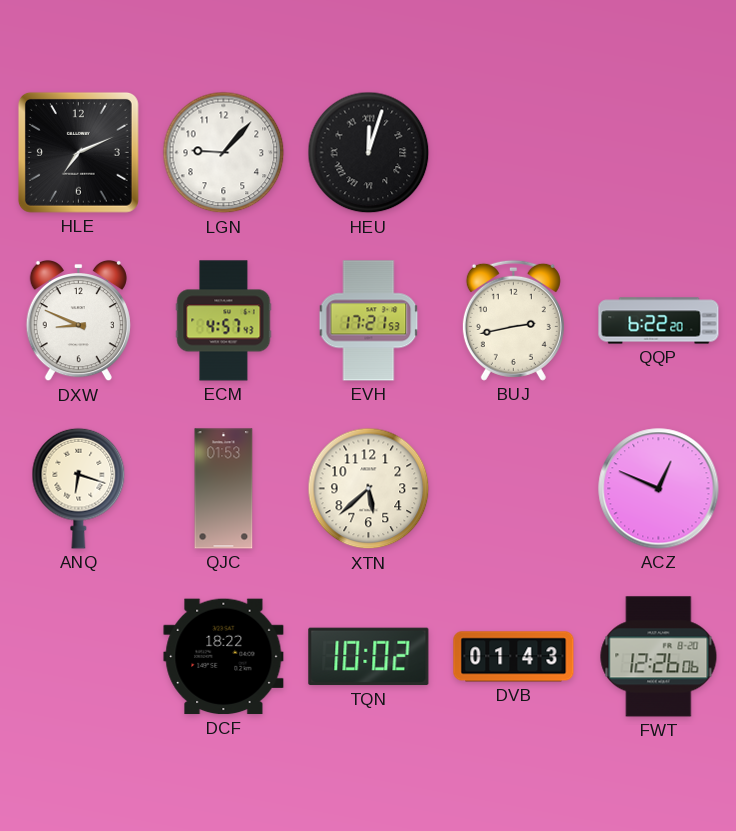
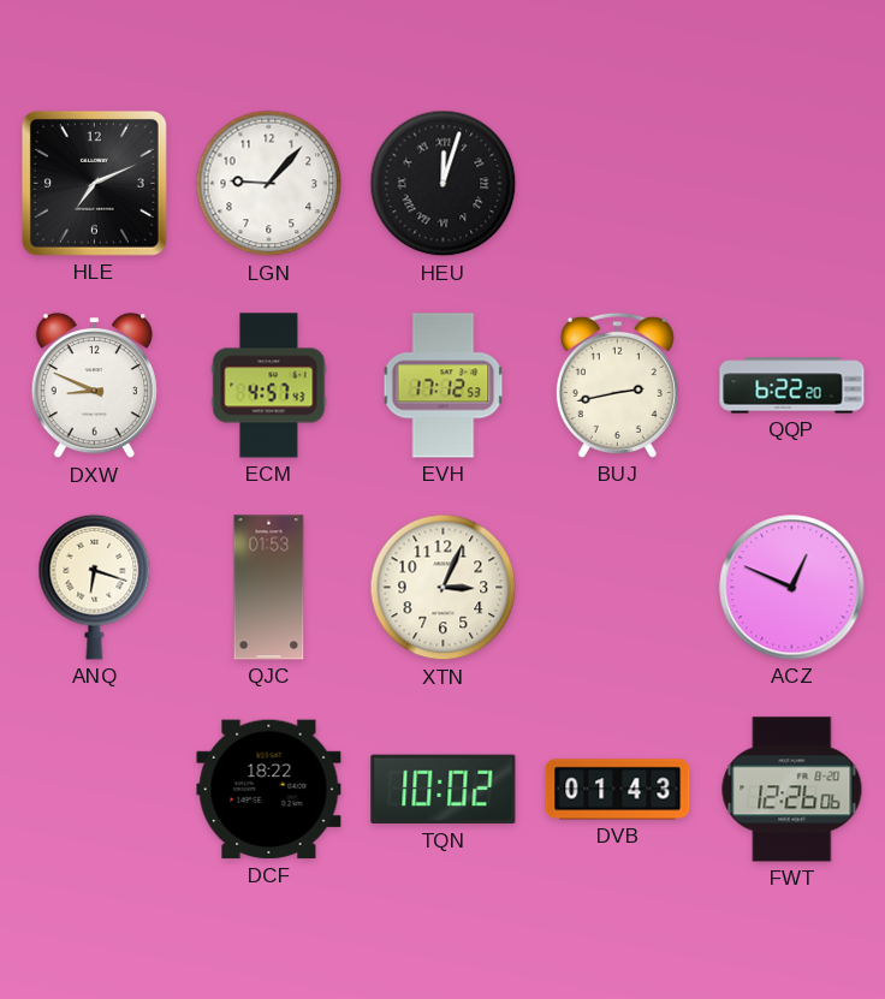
EVH: 17:21 -> 17:12
XTN: 5:38 -> 3:04
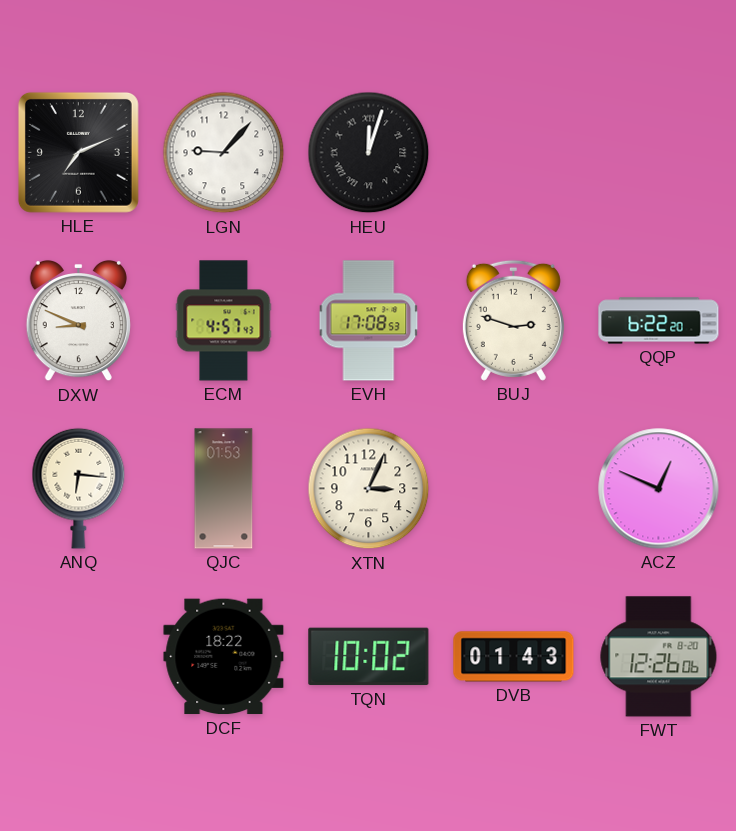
EVH: 17:12 -> 17:08
BUJ: 2:43 -> 2:48
ANQ: 6:18 -> 6:16
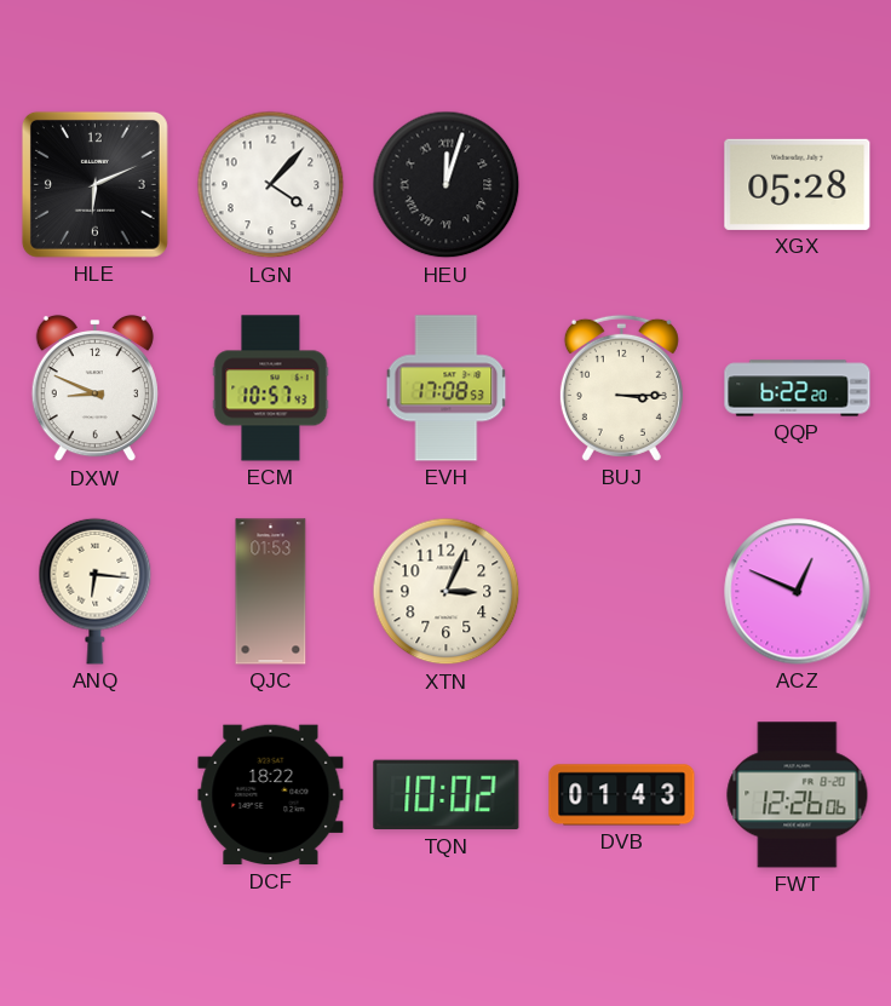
HLE: 7:11 -> 6:11
LGN: 9:07 -> 4:07
XGX: none -> 05:28
ECM: 4:57 -> 10:57
BUJ: 2:48 -> 3:15
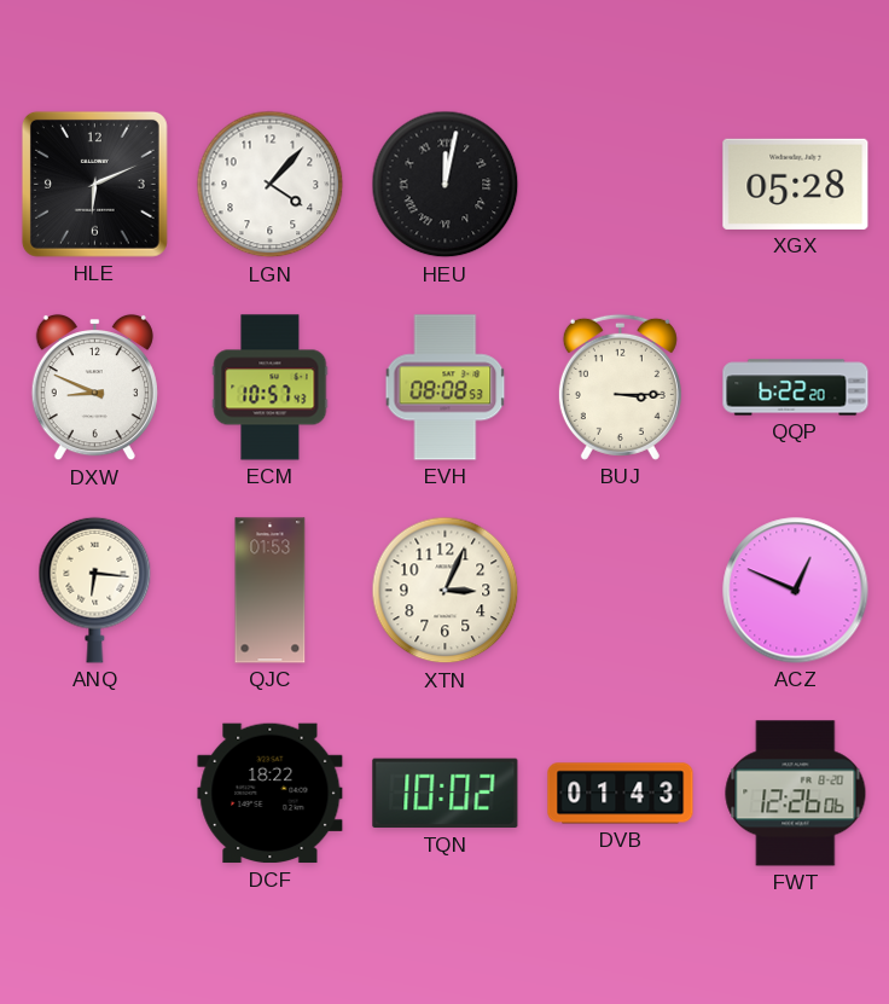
HEU: 12:03 -> 12:02
EVH: 17:08 -> 08:08
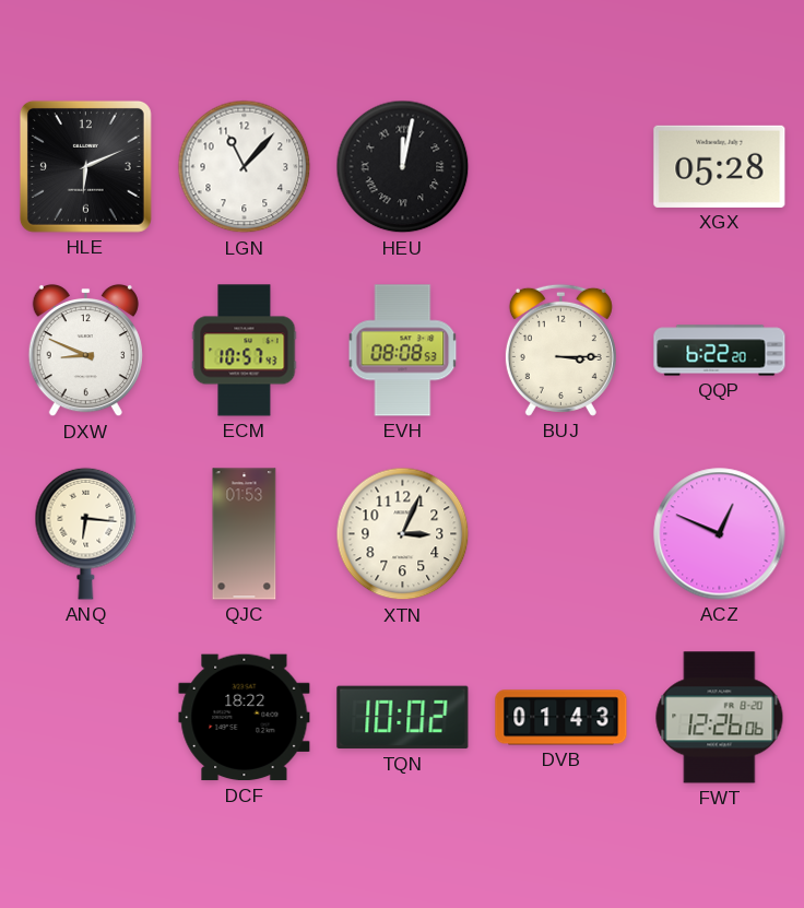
LGN: 4:07 -> 11:07
